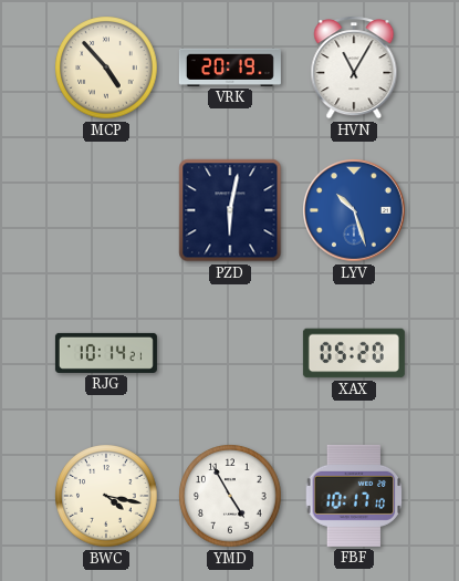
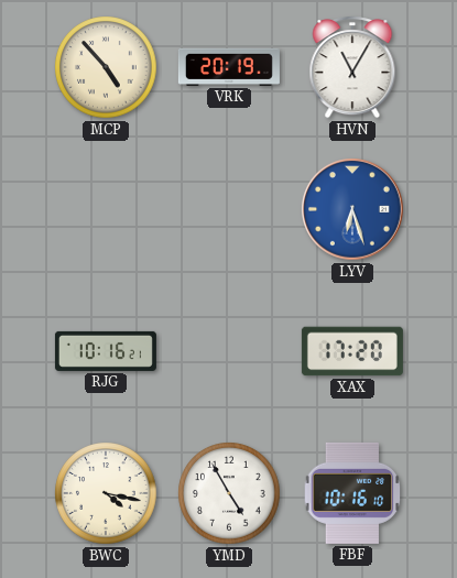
PZD: 6:02 -> none
LYV: 10:27 -> 6:27
RJG: 10:14 -> 10:16
XAX: 05:20 -> 17:20
FBF: 10:17 -> 10:16
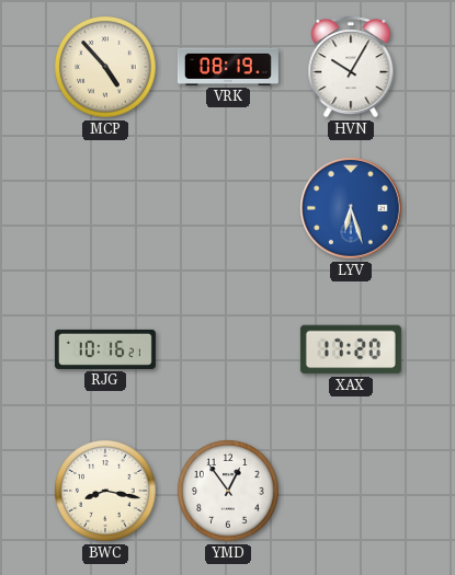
VRK: 20:19 -> 08:19
HVN: 11:05 -> 10:05
BWC: 4:17 -> 8:17
YMD: 4:55 -> 12:54
FBF: 10:16 -> none
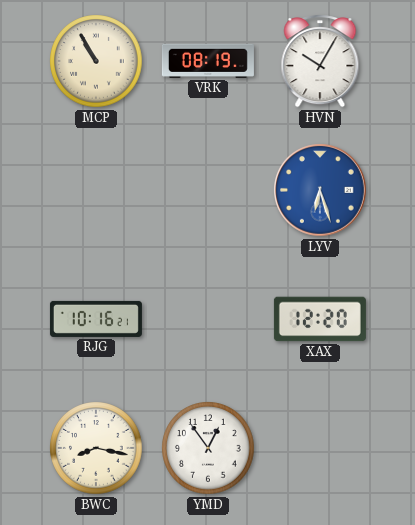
MCP: 4:53 -> 10:55
XAX: 17:20 -> 12:20
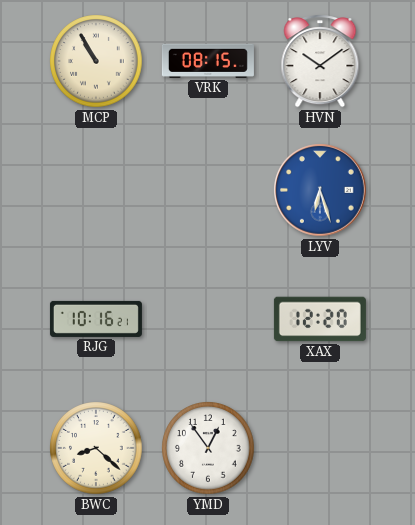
VRK: 08:19 -> 08:15
HVN: 10:05 -> 10:09
BWC: 8:17 -> 8:22
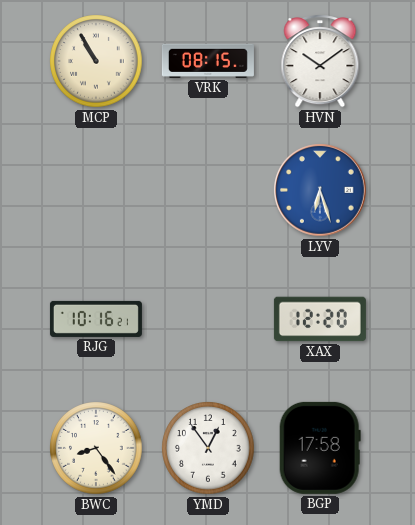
BWC: 8:22 -> 8:24
BGP: none -> 17:58
